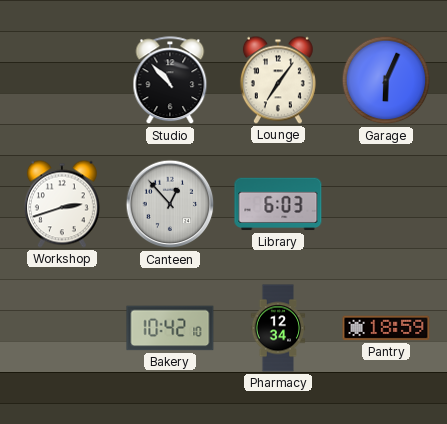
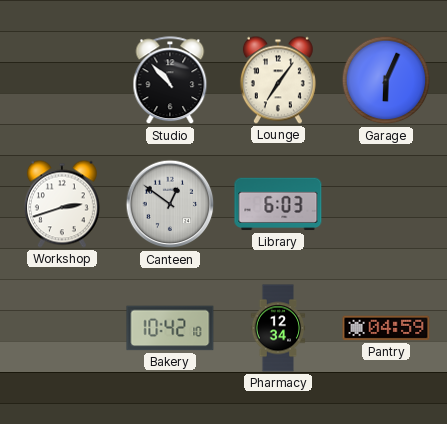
Canteen: 12:53 -> 12:51
Pantry: 18:59 -> 04:59
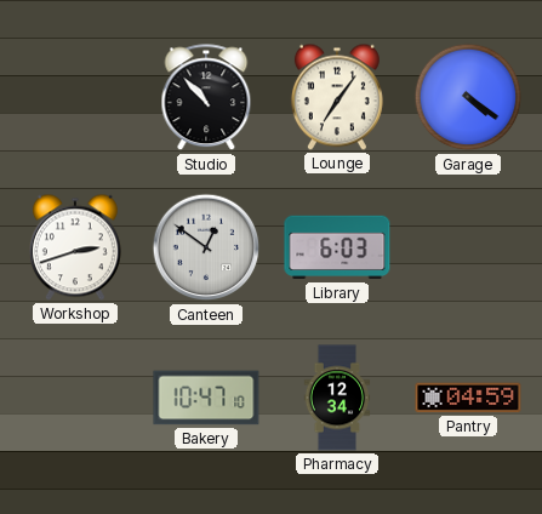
Garage: 6:04 -> 4:21
Bakery: 10:42 -> 10:47
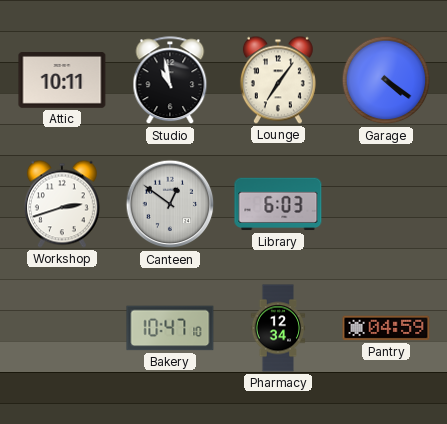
Attic: none -> 10:11
Studio: 10:53 -> 10:58
